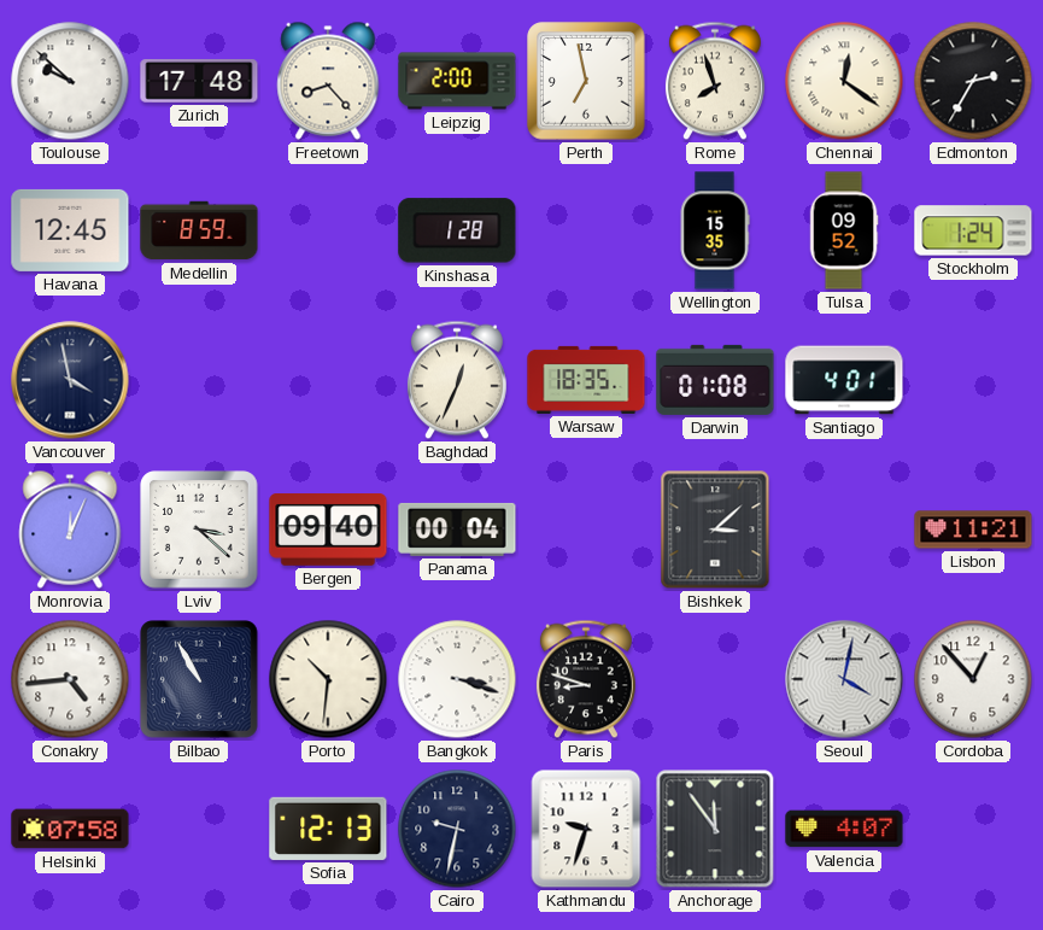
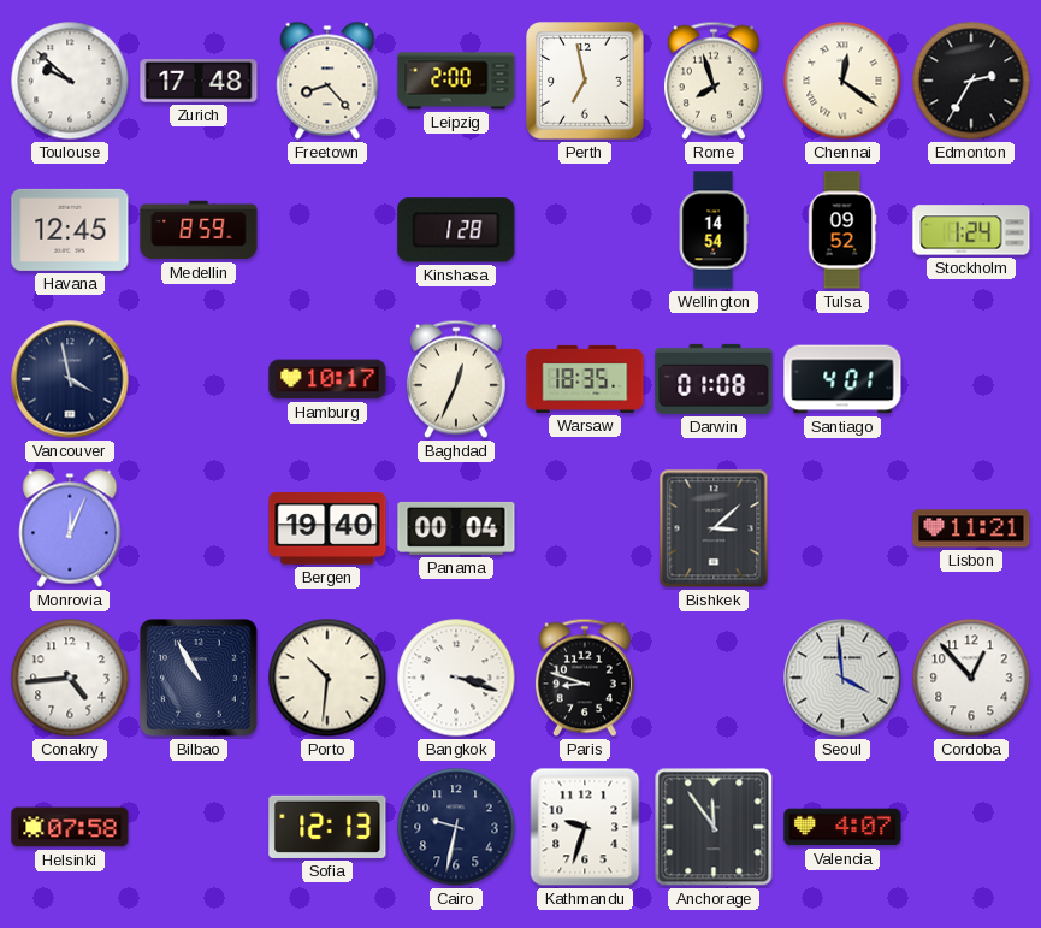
Wellington: 15:35 -> 14:54
Hamburg: none -> 10:17
Lviv: 3:22 -> none
Bergen: 09:40 -> 19:40
Seoul: 4:02 -> 3:59
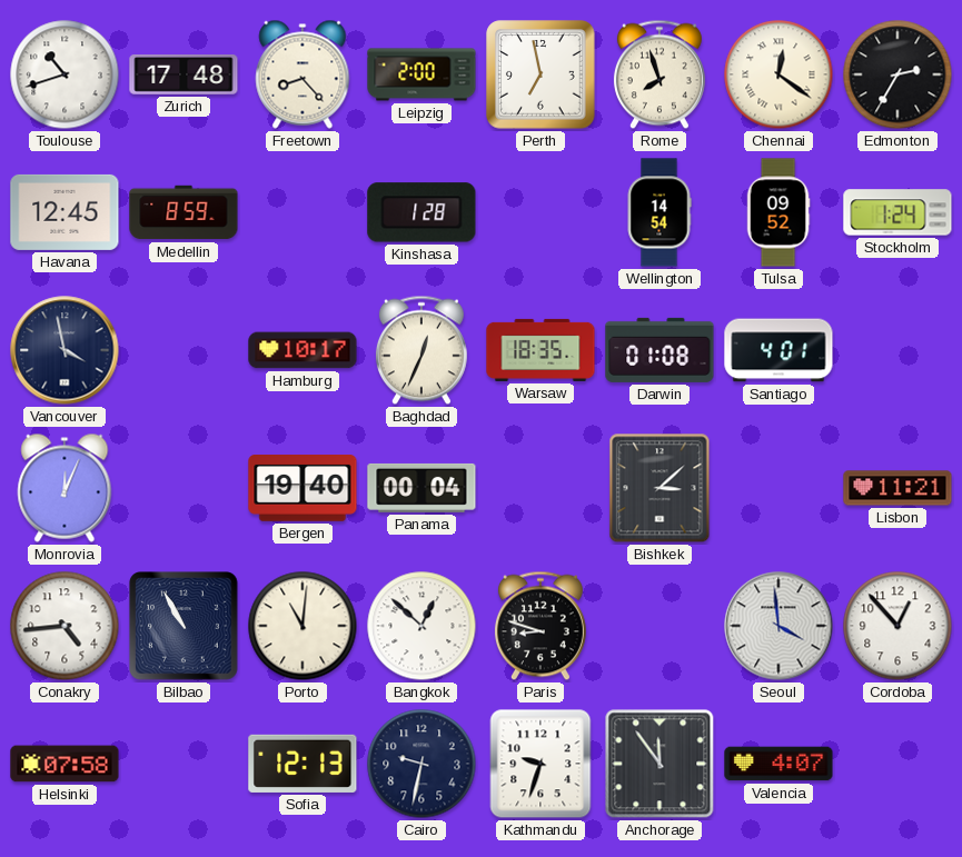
Toulouse: 9:52 -> 10:42
Porto: 10:31 -> 11:01
Bangkok: 3:18 -> 12:52
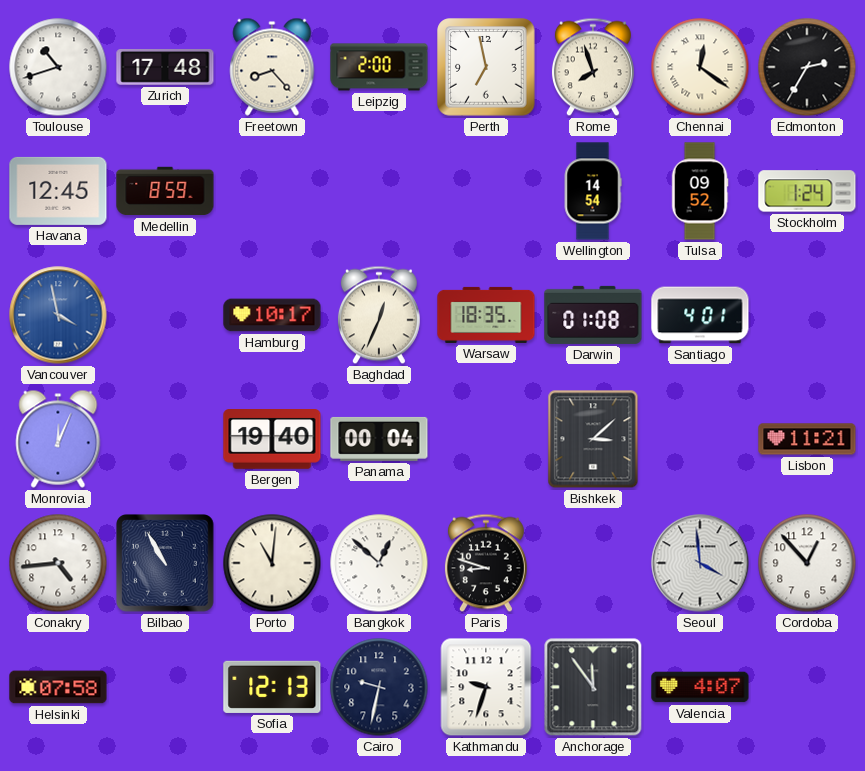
Kinshasa: 1:28 -> none
Vancouver dial: navy -> blue
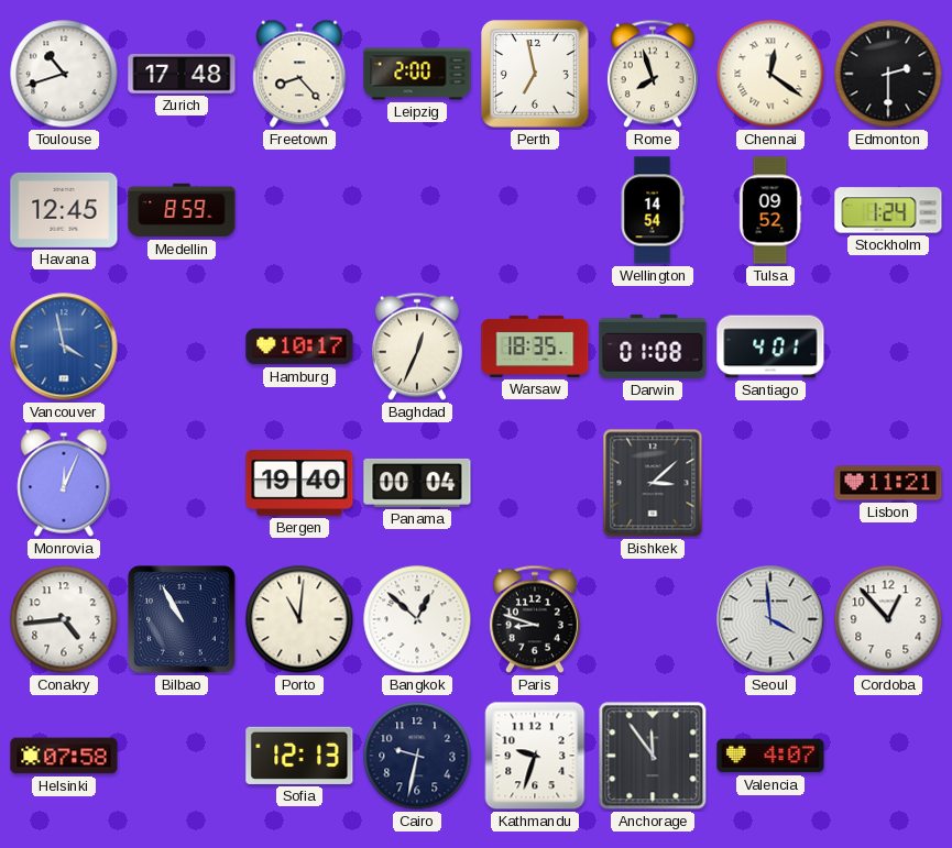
Edmonton: 2:35 -> 2:30
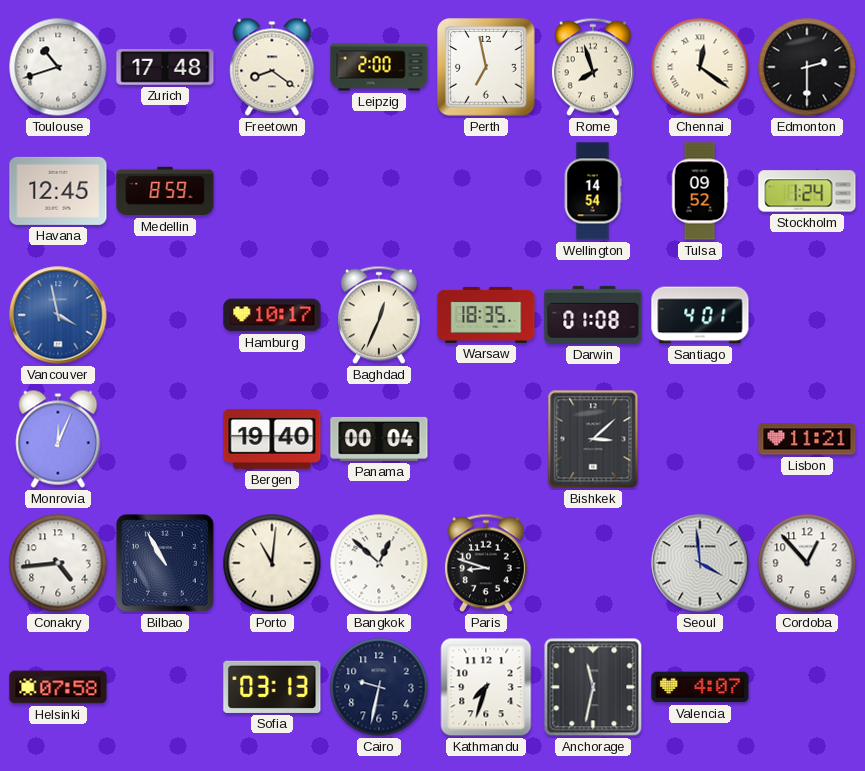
Freetown: 8:23 -> 8:21
Sofia: 12:13 -> 03:13
Kathmandu: 9:33 -> 7:33
Anchorage: 11:54 -> 11:32
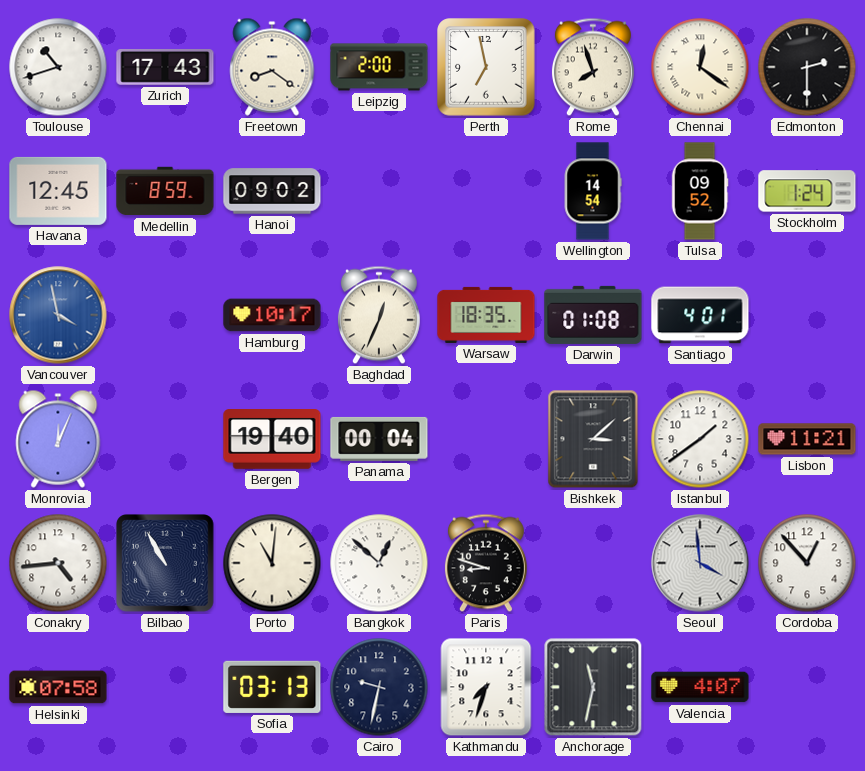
Zurich: 17:48 -> 17:43
Hanoi: none -> 09:02
Istanbul: none -> 1:39
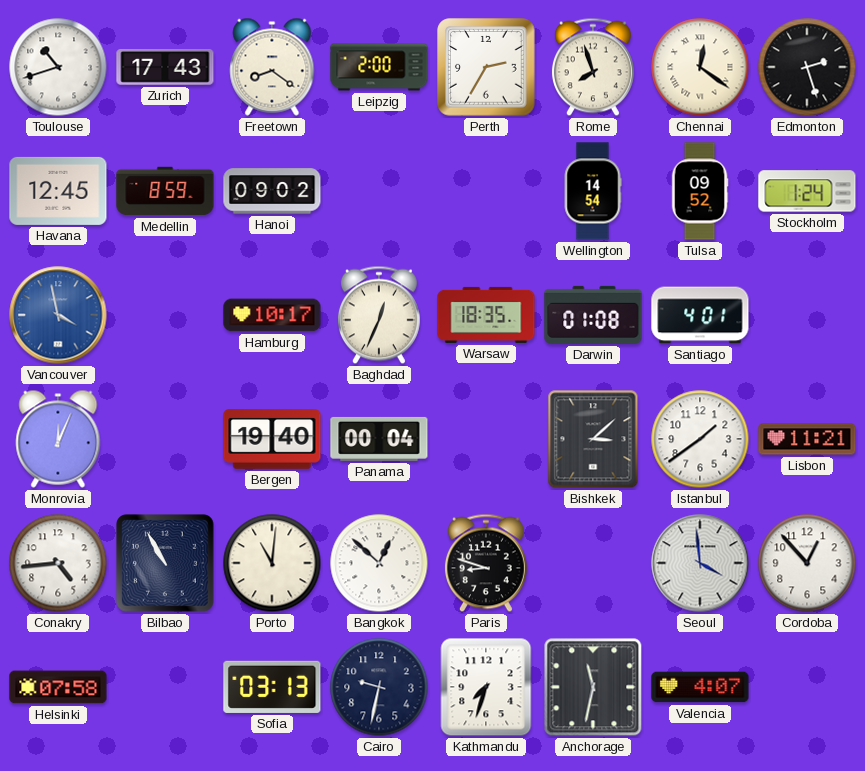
Perth: 6:58 -> 2:35
Edmonton: 2:30 -> 2:27
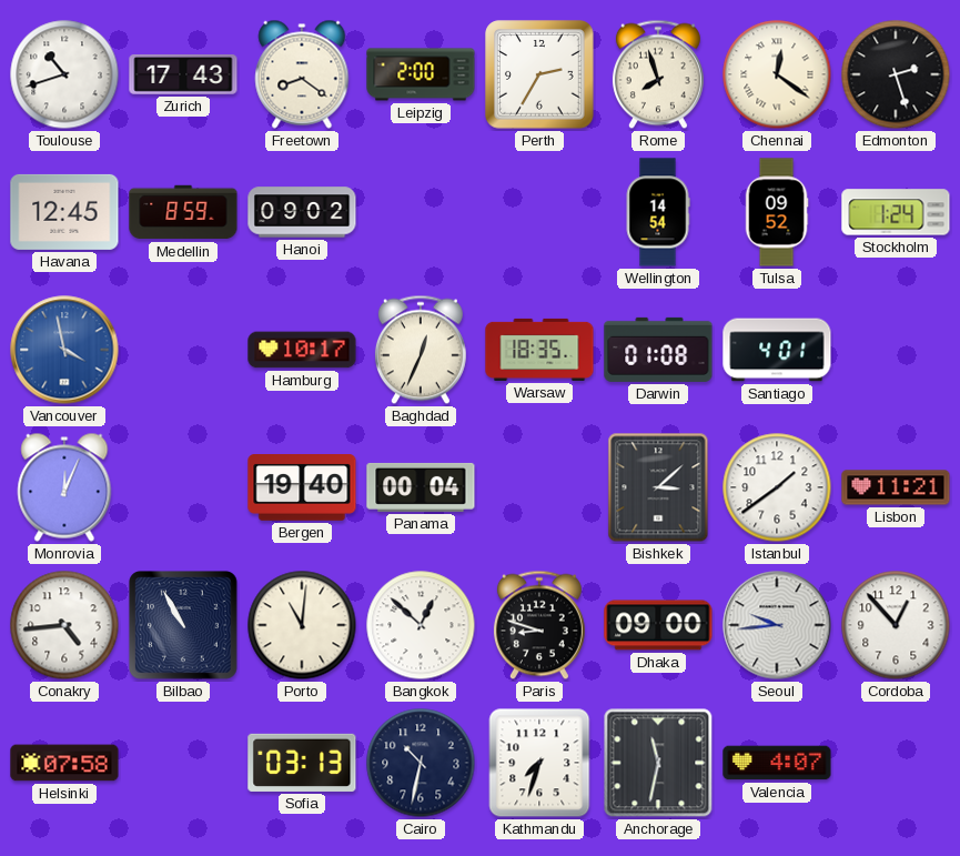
Dhaka: none -> 09:00
Seoul: 3:59 -> 9:44
Cairo: 9:32 -> 10:32
